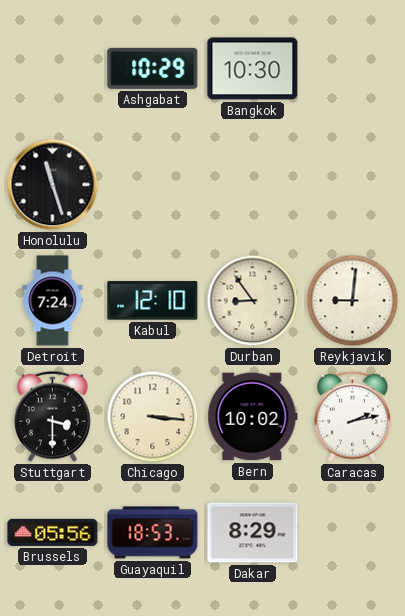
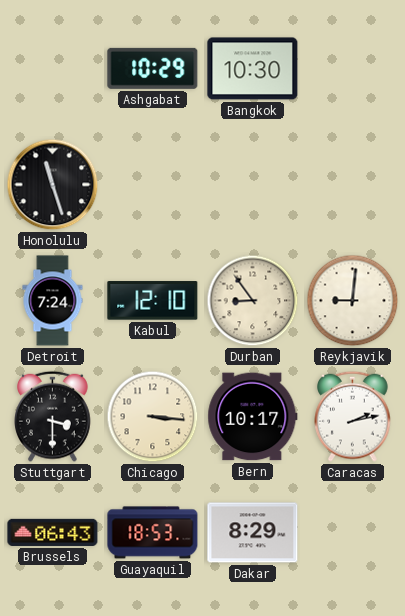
Bern: 10:02 -> 10:17
Brussels: 05:56 -> 06:43
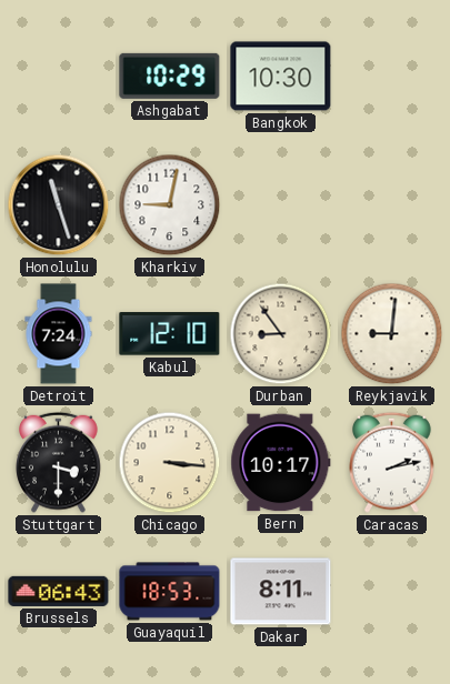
Kharkiv: none -> 9:02
Dakar: 8:29 -> 8:11
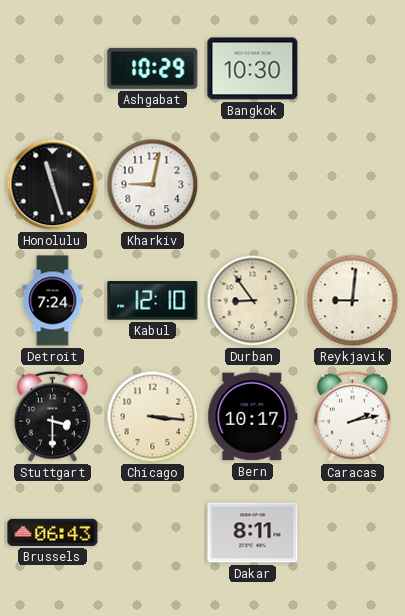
Guayaquil: 18:53 -> none
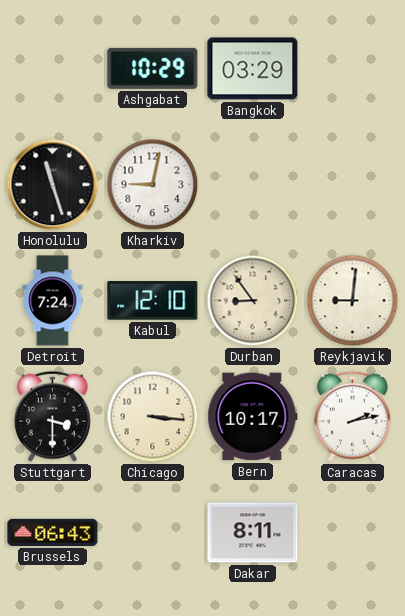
Bangkok: 10:30 -> 03:29
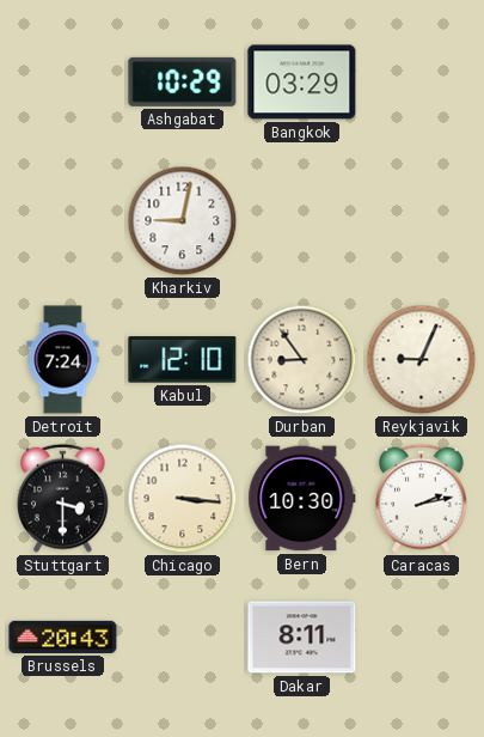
Honolulu: 11:27 -> none
Reykjavik: 9:01 -> 9:04
Bern: 10:17 -> 10:30
Brussels: 06:43 -> 20:43
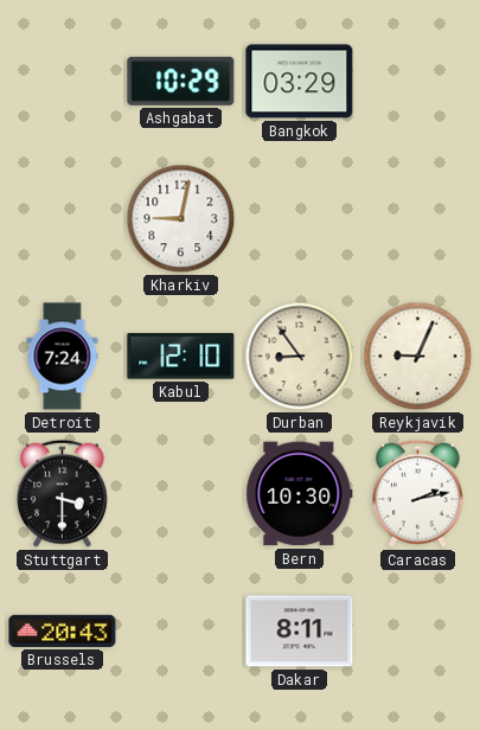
Chicago: 3:16 -> none
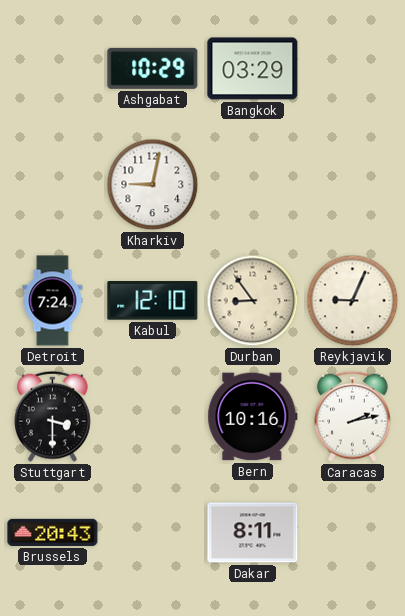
Bern: 10:30 -> 10:16
